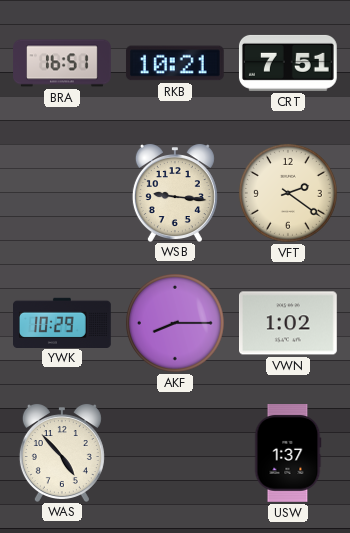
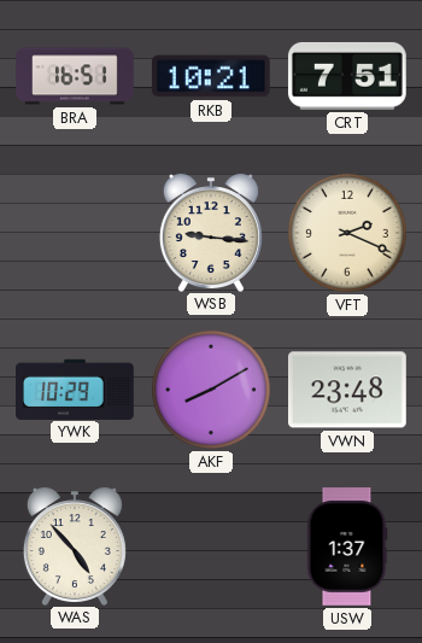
VFT: 2:21 -> 2:19
AKF: 8:15 -> 8:10
VWN: 1:02 -> 23:48
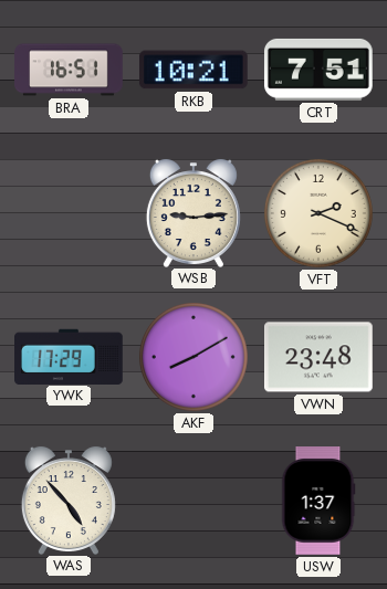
WSB: 9:16 -> 9:14
YWK: 10:29 -> 17:29
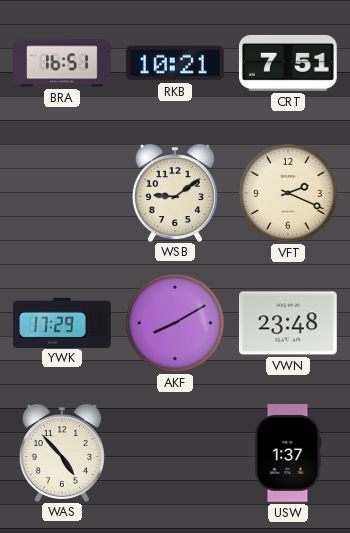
WSB: 9:14 -> 9:09
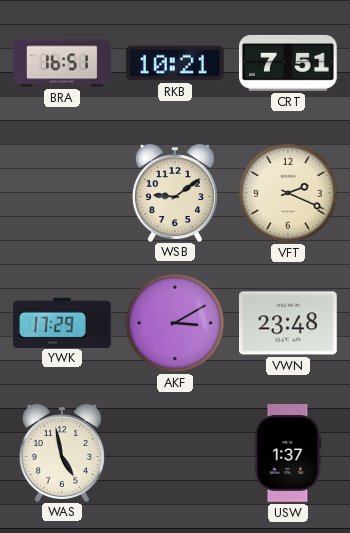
AKF: 8:10 -> 3:10
WAS: 4:53 -> 4:58
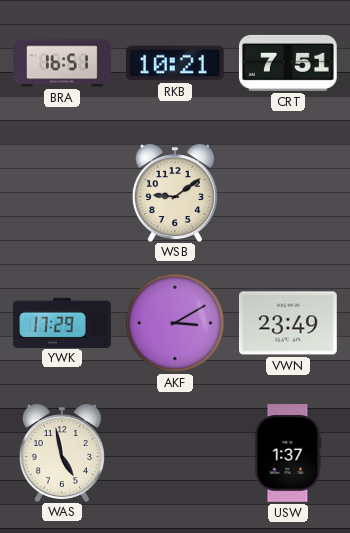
VFT: 2:19 -> none
VWN: 23:48 -> 23:49
